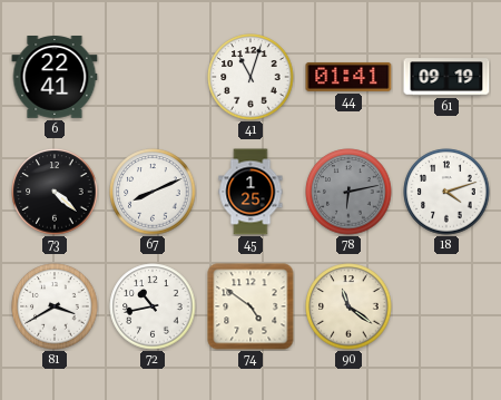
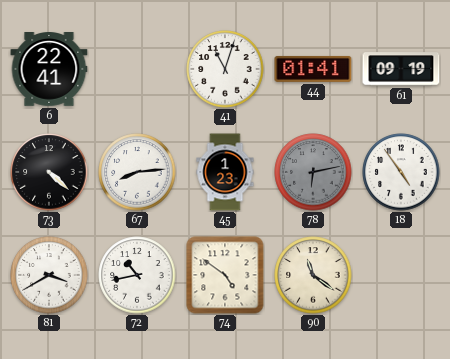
67: 8:11 -> 8:14
45: 1:25 -> 1:23
18: 4:12 -> 4:54
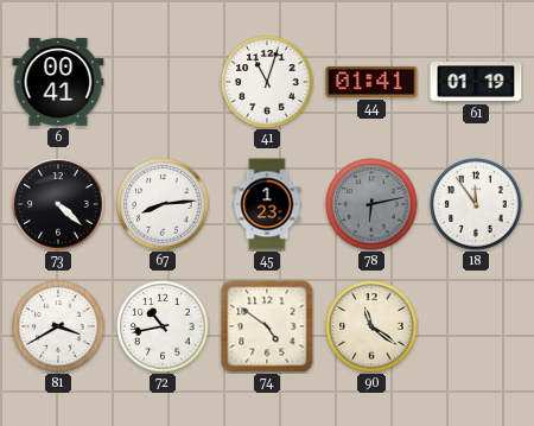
6: 22:41 -> 00:41
61: 09:19 -> 01:19
18: 4:54 -> 11:54
